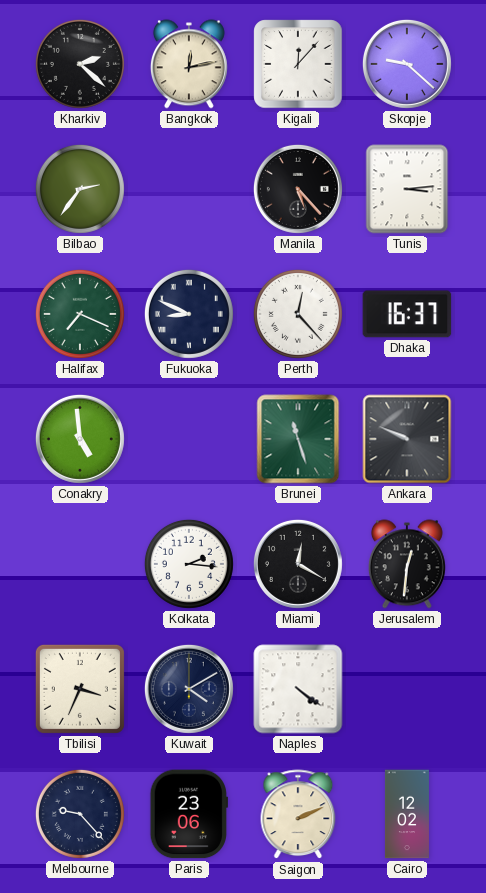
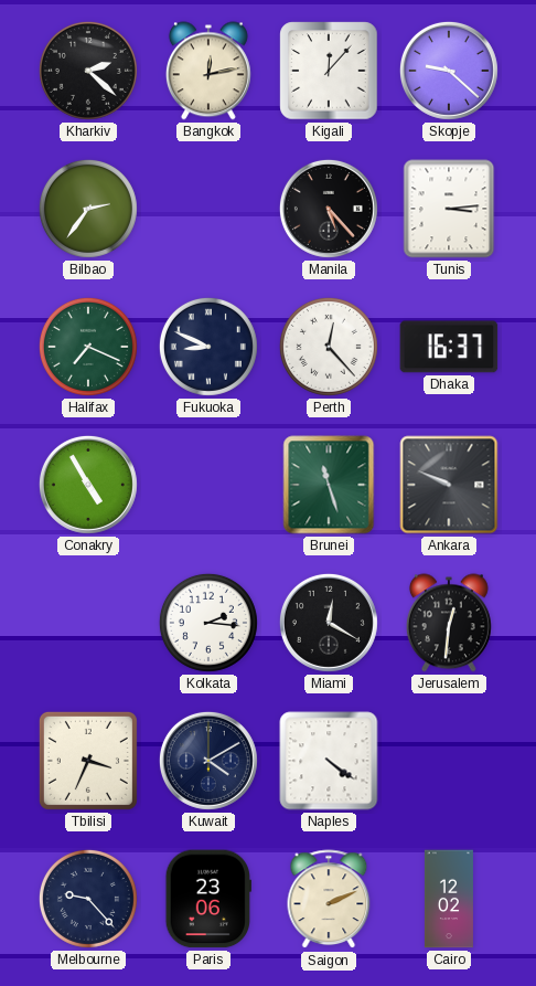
Conakry: 4:59 -> 4:55
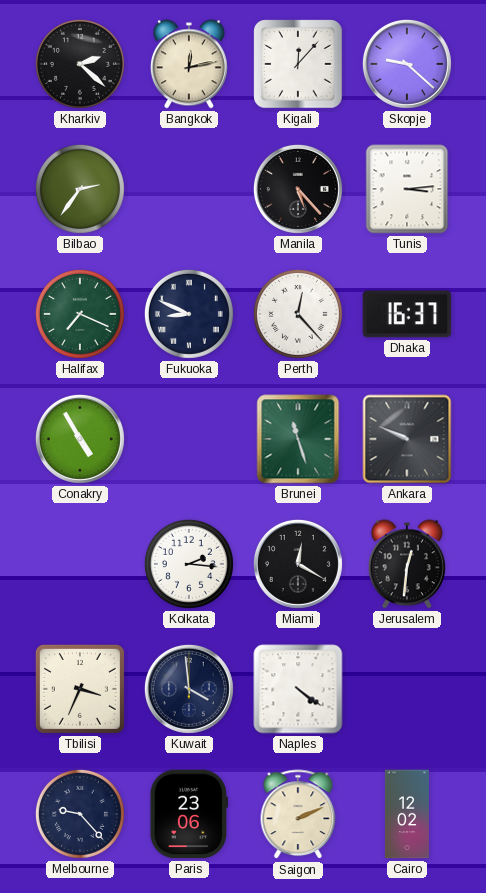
Kuwait: 4:10 -> 3:59
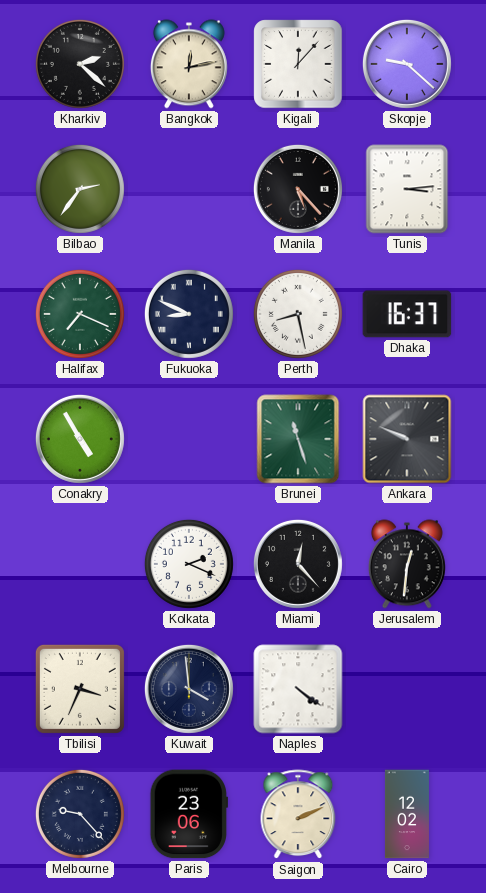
Perth: 12:23 -> 8:28
Kolkata: 2:16 -> 2:19
Miami: 12:20 -> 12:23
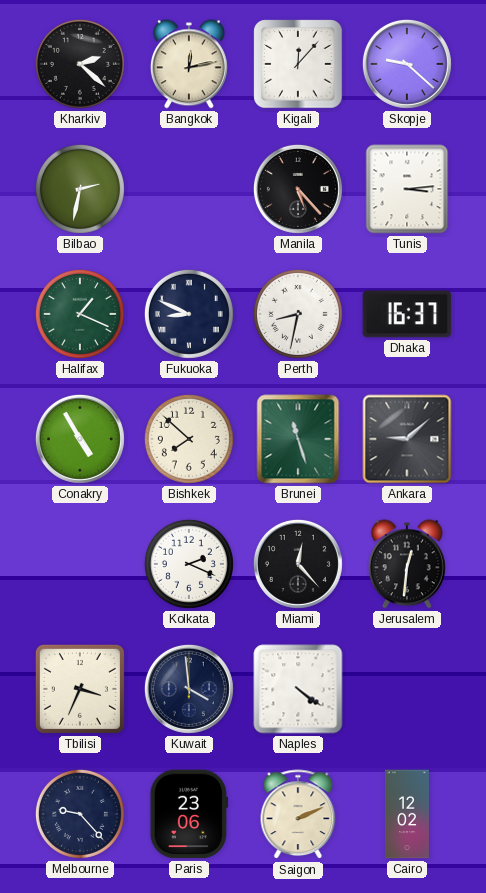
Bilbao: 2:36 -> 2:32
Halifax: 7:19 -> 1:19
Perth: 8:28 -> 8:32
Bishkek: none -> 7:52
Ankara: 9:49 -> 9:08
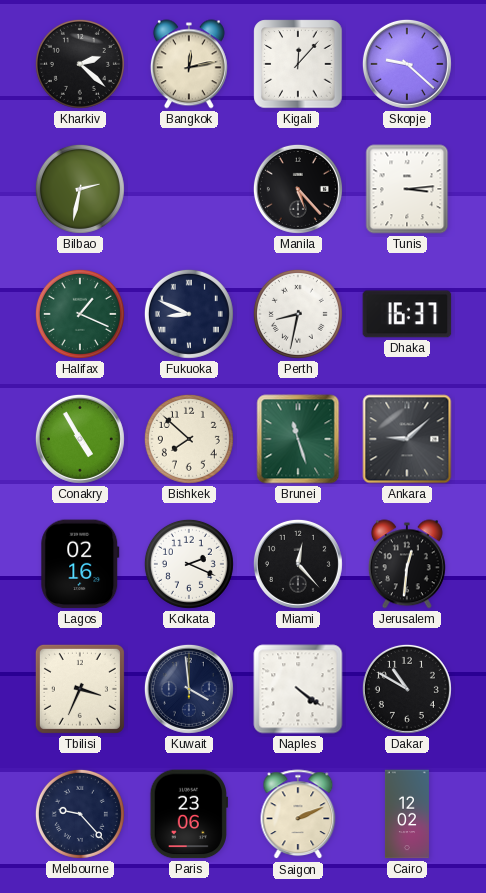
Lagos: none -> 02:16
Dakar: none -> 10:50
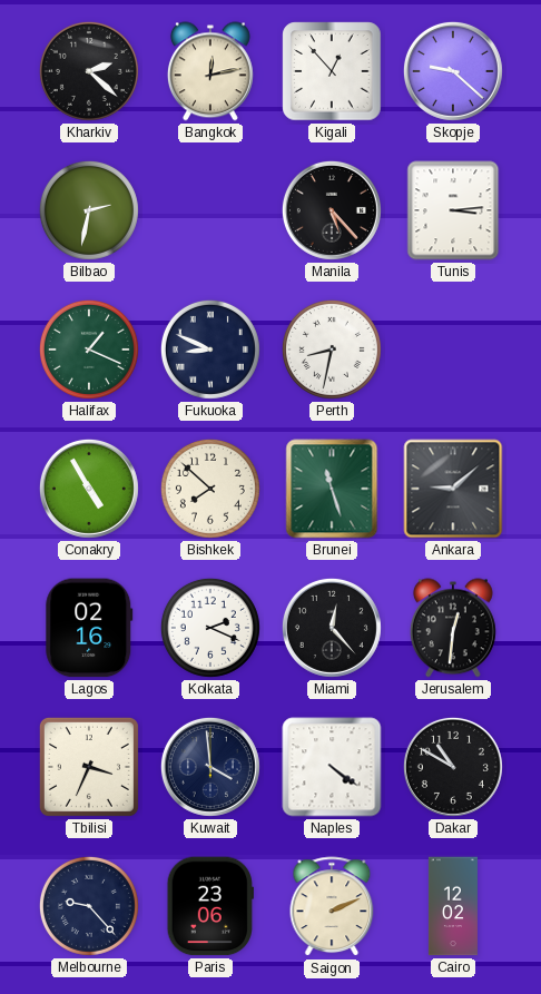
Kigali: 12:07 -> 12:53
Dhaka: 16:37 -> none
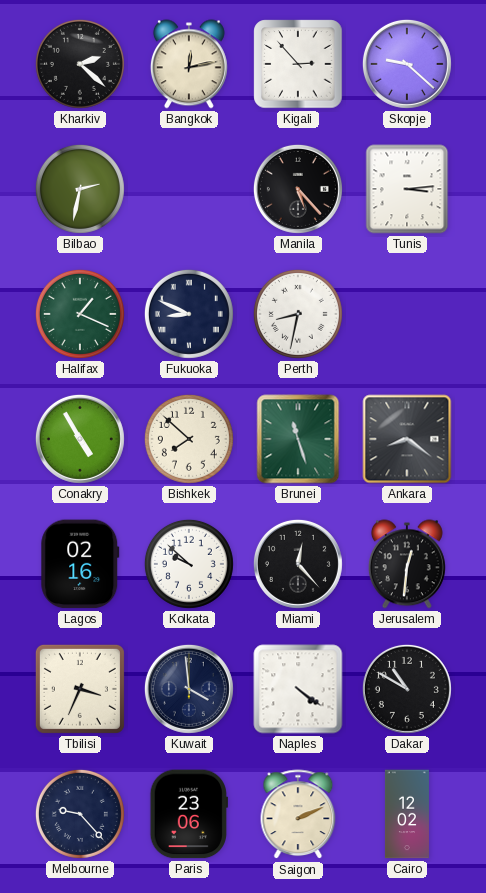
Kigali: 12:53 -> 2:53
Ankara: 9:08 -> 8:21
Kolkata: 2:19 -> 9:52
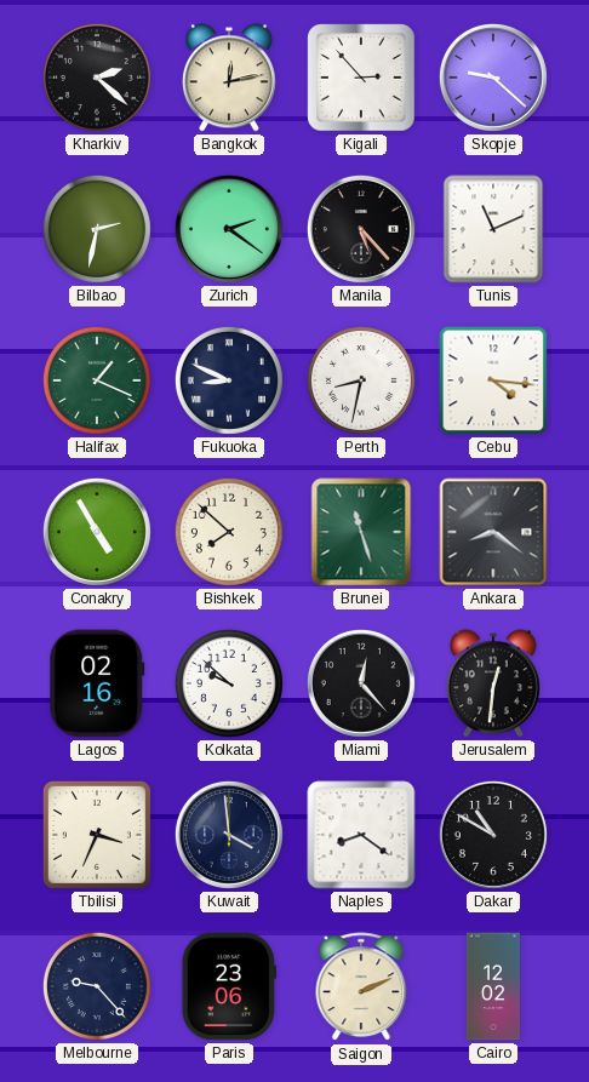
Zurich: none -> 2:21
Tunis: 3:14 -> 11:11
Cebu: none -> 4:16
Naples: 4:21 -> 8:21
